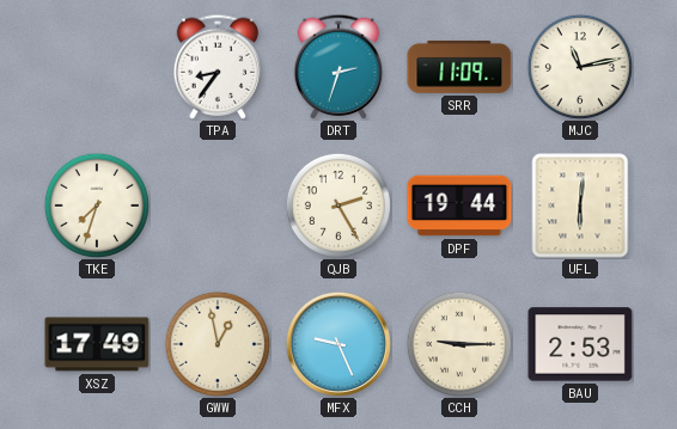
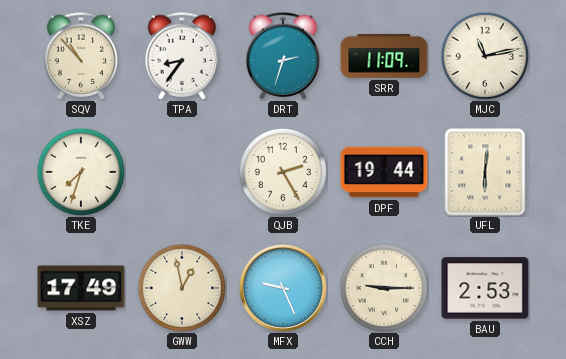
SQV: none -> 10:53
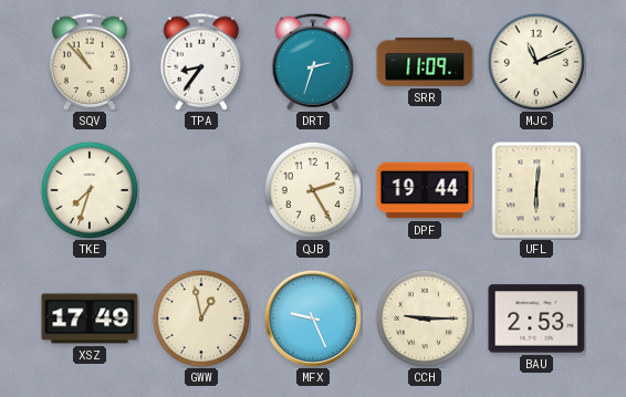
MJC: 11:13 -> 11:11
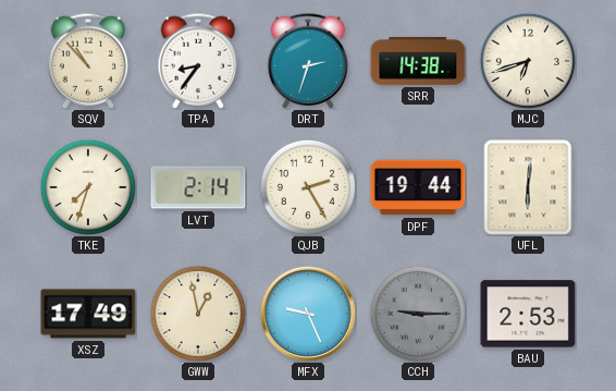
SRR: 11:09 -> 14:38
MJC: 11:11 -> 6:42
LVT: none -> 2:14
CCH dial: cream -> grey
